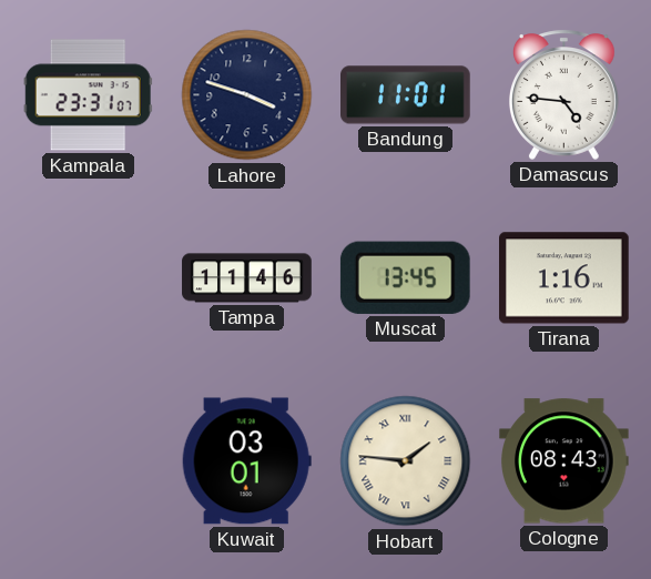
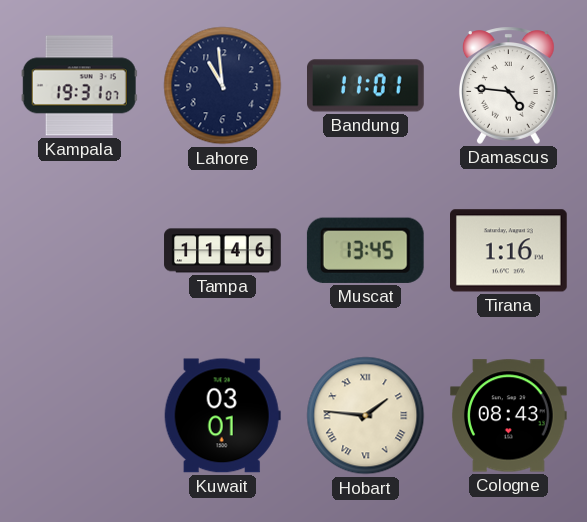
Kampala: 23:31 -> 19:31
Lahore: 3:48 -> 10:59
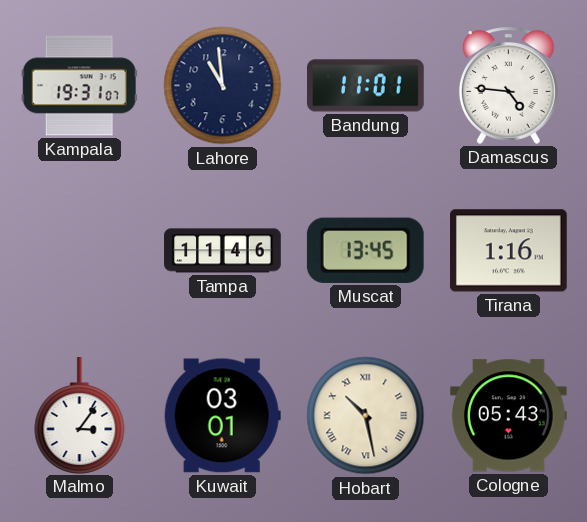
Malmo: none -> 3:06
Hobart: 1:46 -> 10:28
Cologne: 08:43 -> 05:43
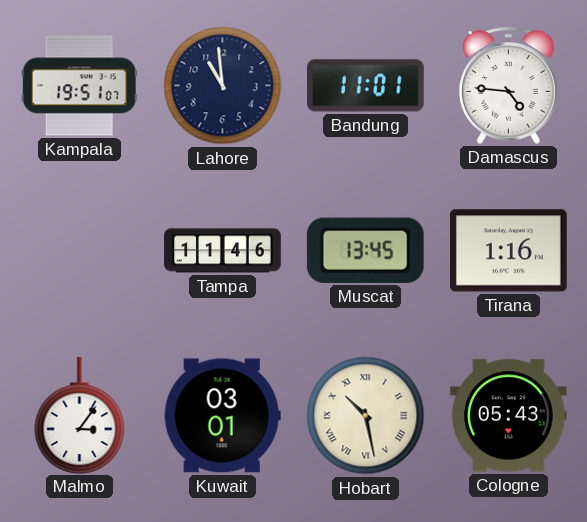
Kampala: 19:31 -> 19:51
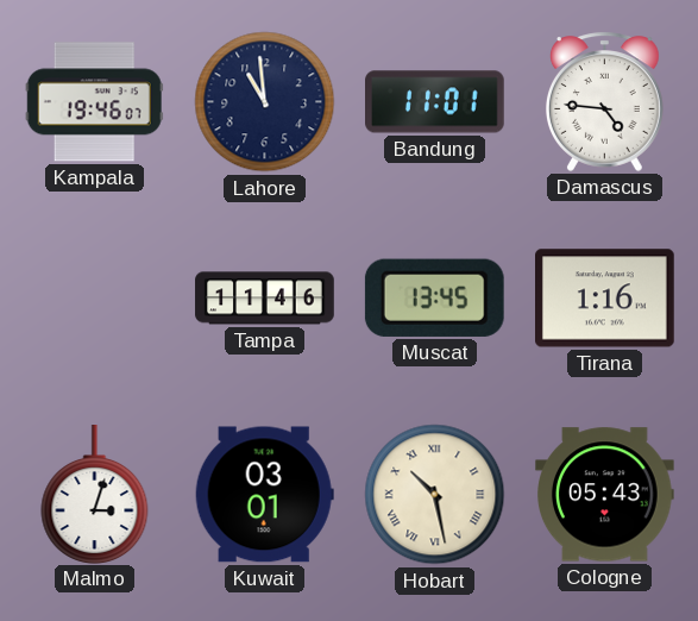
Kampala: 19:51 -> 19:46
Malmo: 3:06 -> 3:03
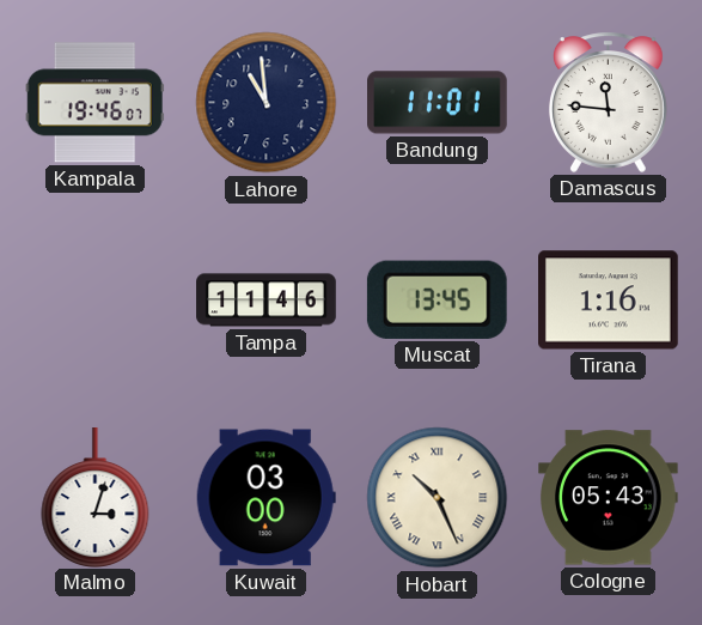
Damascus: 4:46 -> 11:46
Kuwait: 03:01 -> 03:00
Hobart: 10:28 -> 10:26
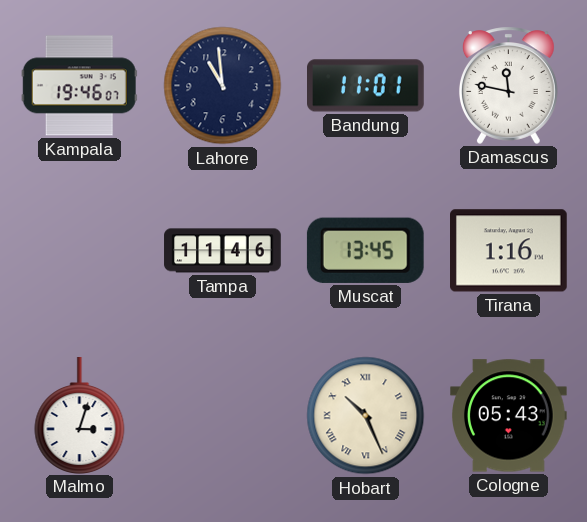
Damascus: 11:46 -> 11:47
Kuwait: 03:00 -> none
